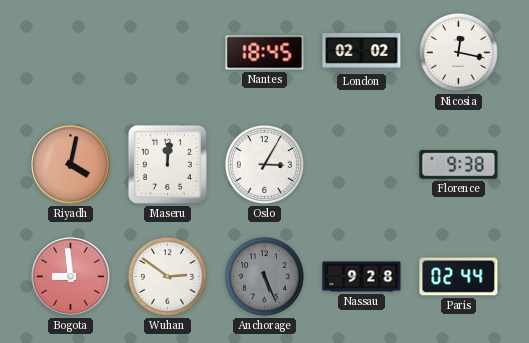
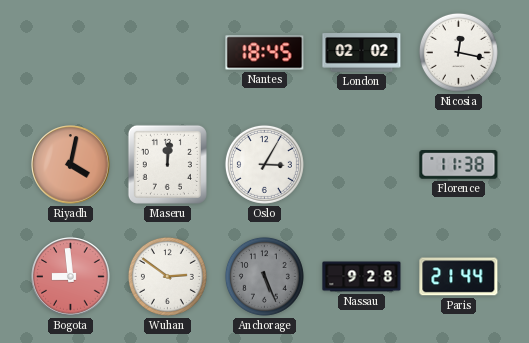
Florence: 9:38 -> 11:38
Paris: 02:44 -> 21:44
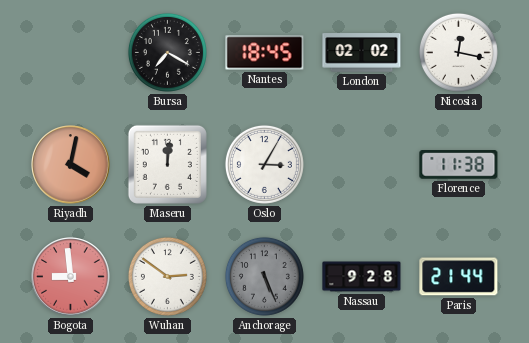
Bursa: none -> 7:20
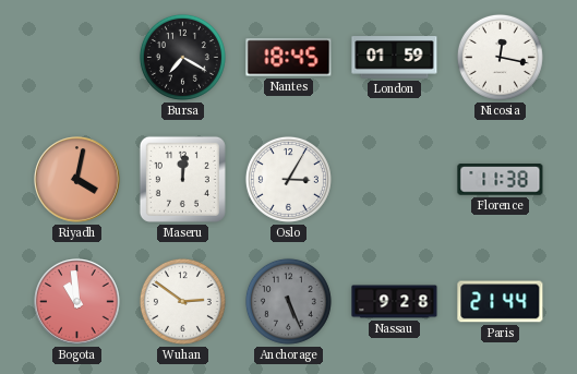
London: 02:02 -> 01:59
Bogota: 8:59 -> 10:59
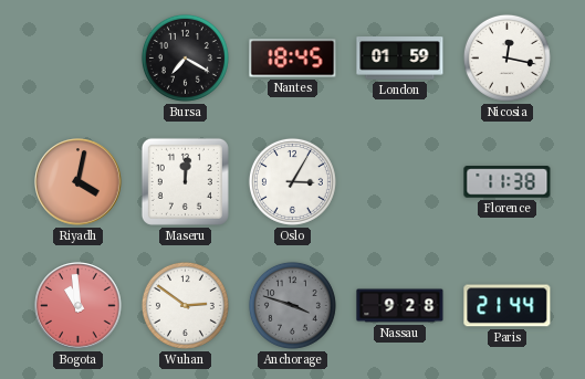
Anchorage: 5:26 -> 3:48
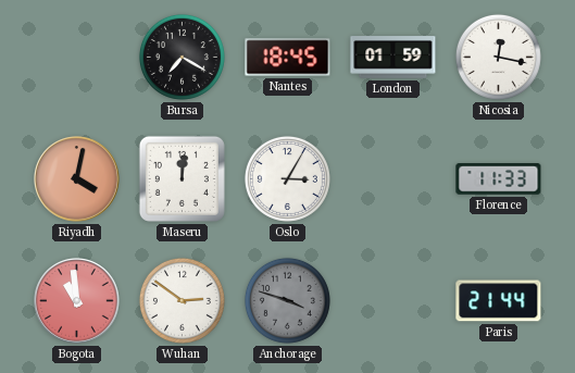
Florence: 11:38 -> 11:33
Nassau: 9:28 -> none
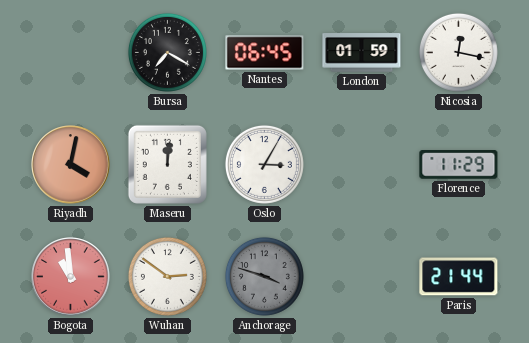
Nantes: 18:45 -> 06:45
Florence: 11:33 -> 11:29
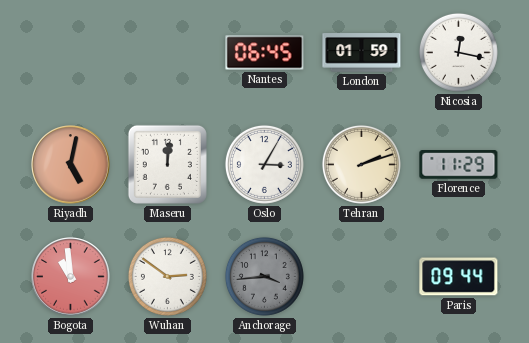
Bursa: 7:20 -> none
Riyadh: 4:02 -> 5:02
Tehran: none -> 2:12
Anchorage: 3:48 -> 3:44
Paris: 21:44 -> 09:44
